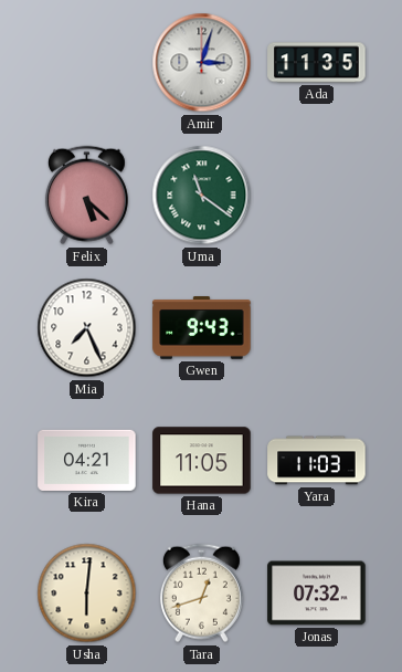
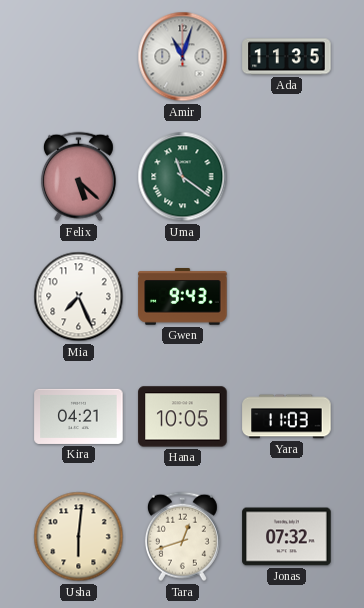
Amir: 3:03 -> 11:03
Hana: 11:05 -> 10:05
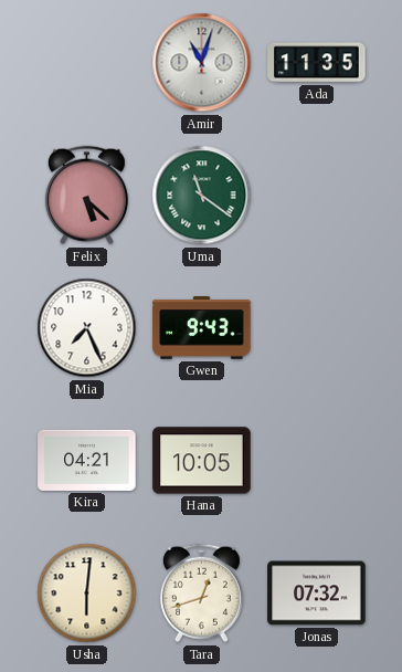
Yara: 11:03 -> none
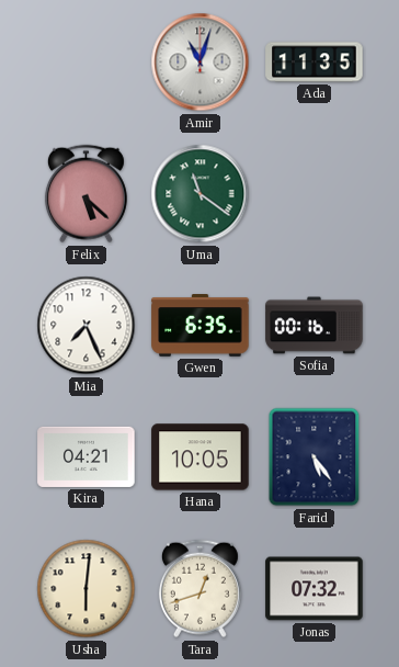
Gwen: 9:43 -> 6:35
Sofia: none -> 00:16
Farid: none -> 5:24
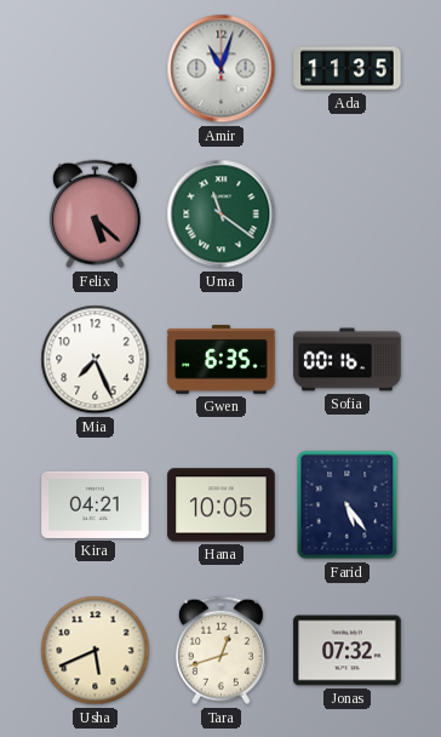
Usha: 6:01 -> 5:41
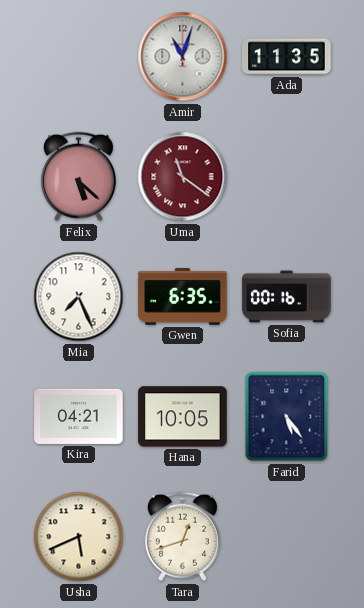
Uma dial: green -> burgundy
Jonas: 07:32 -> none
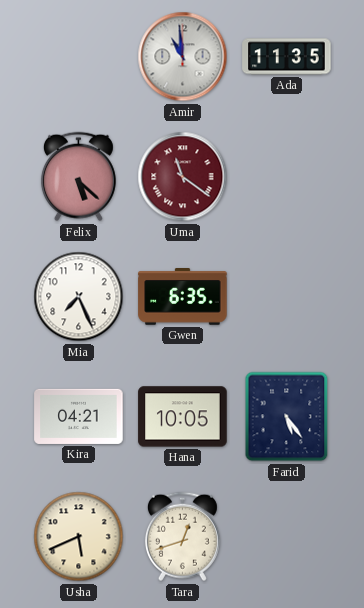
Amir: 11:03 -> 10:59
Sofia: 00:16 -> none
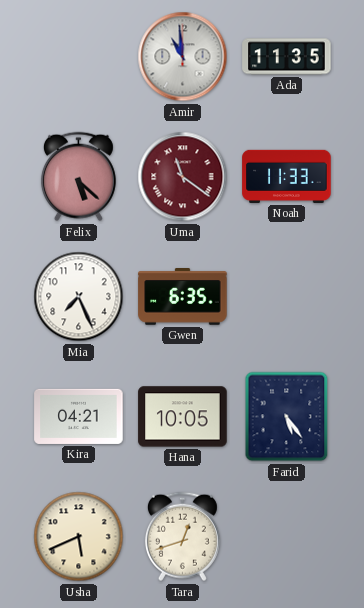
Noah: none -> 11:33
